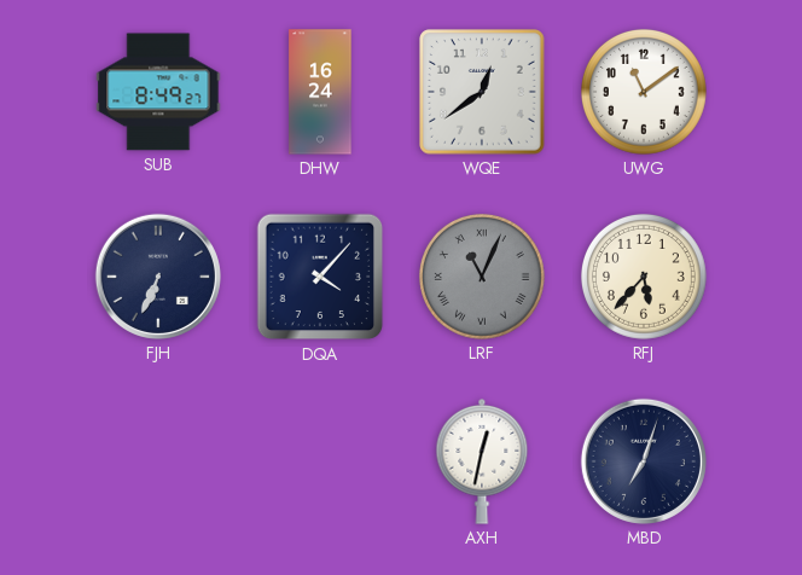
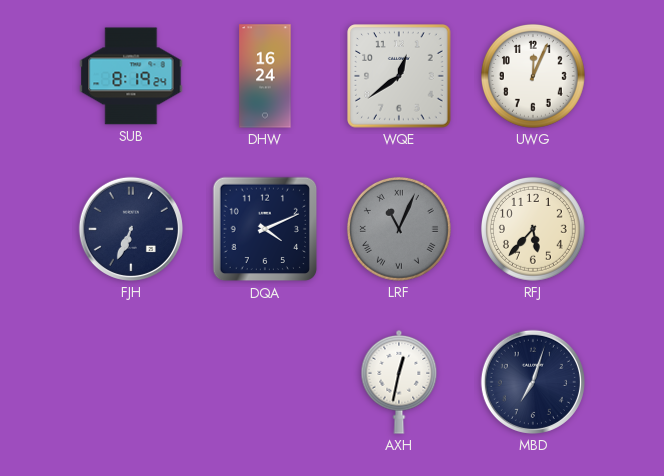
SUB: 8:49 -> 8:19
UWG: 11:09 -> 12:04
DQA: 4:07 -> 4:11
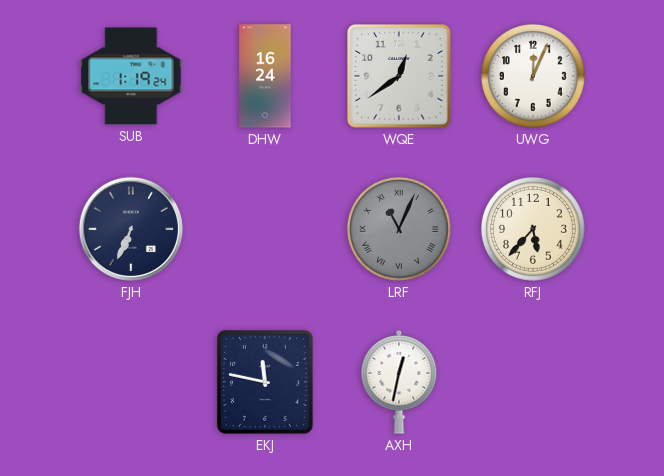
SUB: 8:19 -> 1:19
DQA: 4:11 -> none
EKJ: none -> 11:47
MBD: 7:03 -> none
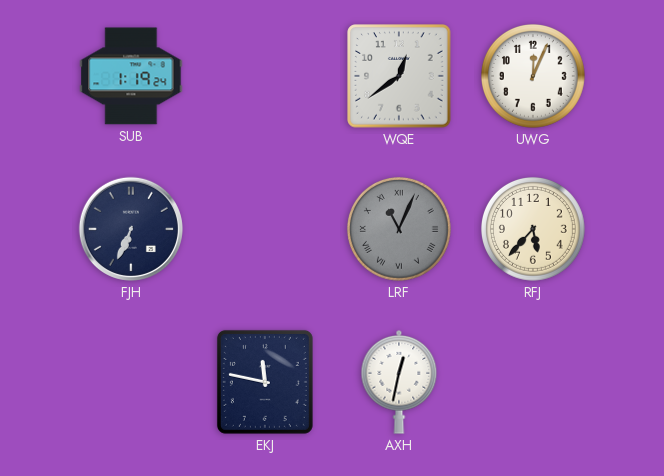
DHW: 16:24 -> none
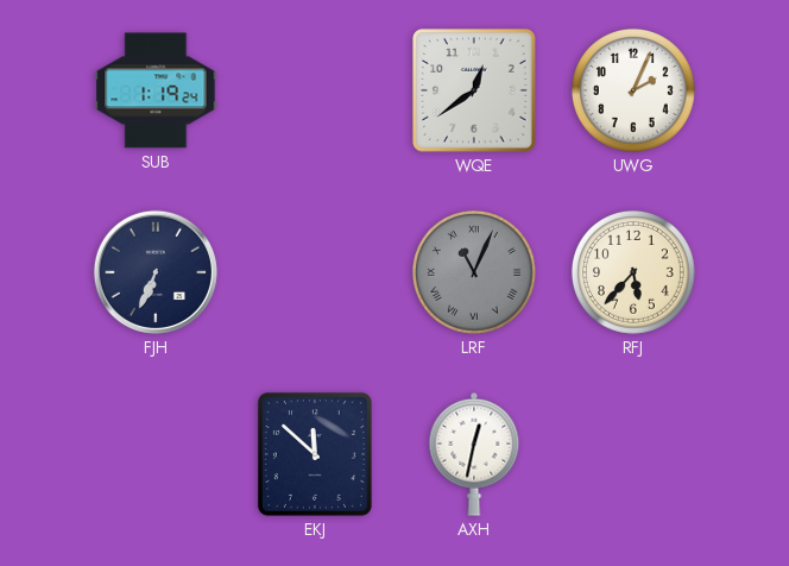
UWG: 12:04 -> 2:04
EKJ: 11:47 -> 11:52
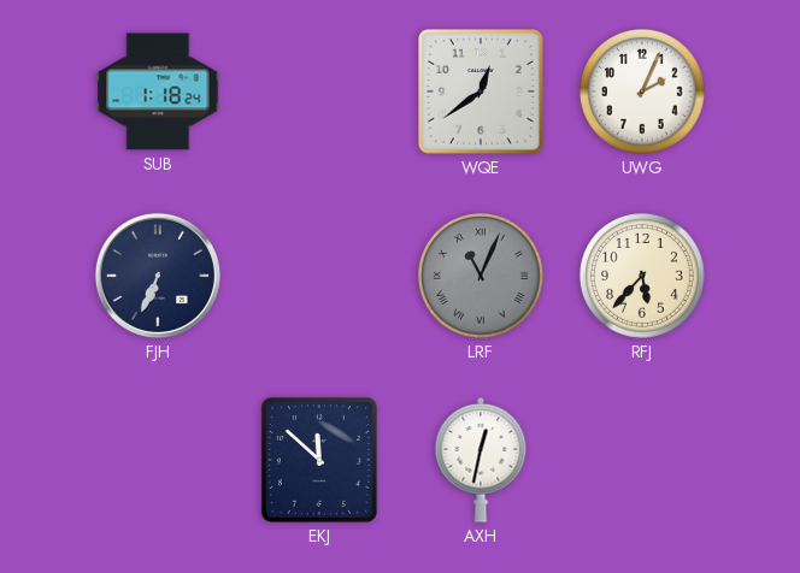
SUB: 1:19 -> 1:18
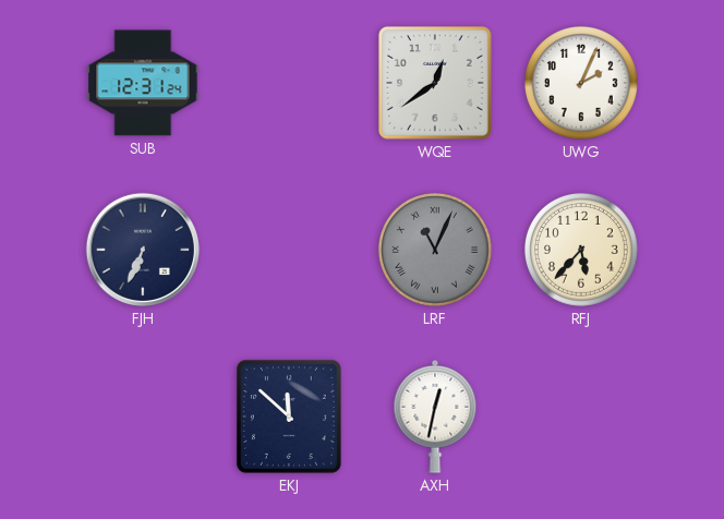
SUB: 1:18 -> 12:31
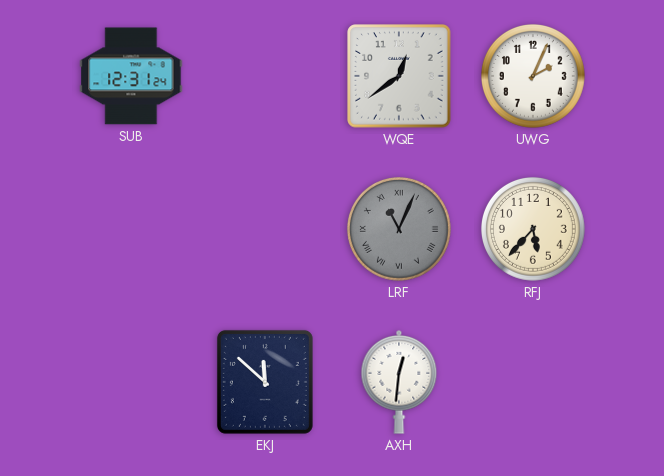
FJH: 6:34 -> none
AXH: 12:32 -> 12:31
